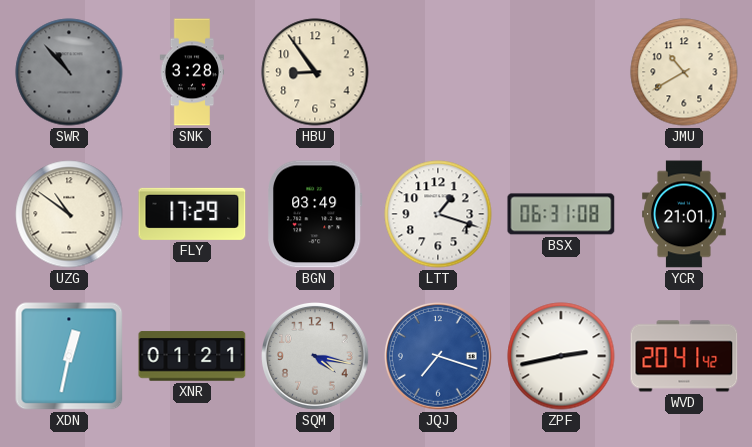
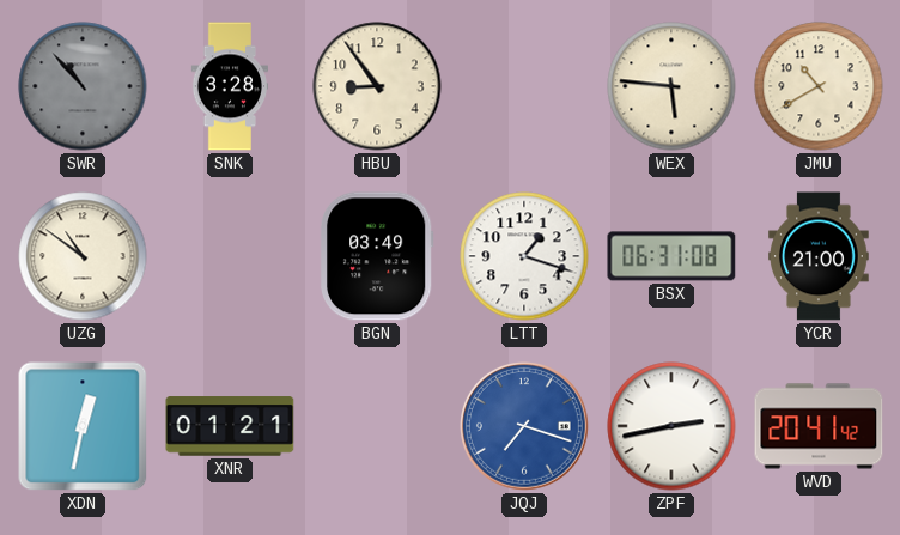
WEX: none -> 5:46
FLY: 17:29 -> none
YCR: 21:01 -> 21:00
SQM: 4:17 -> none
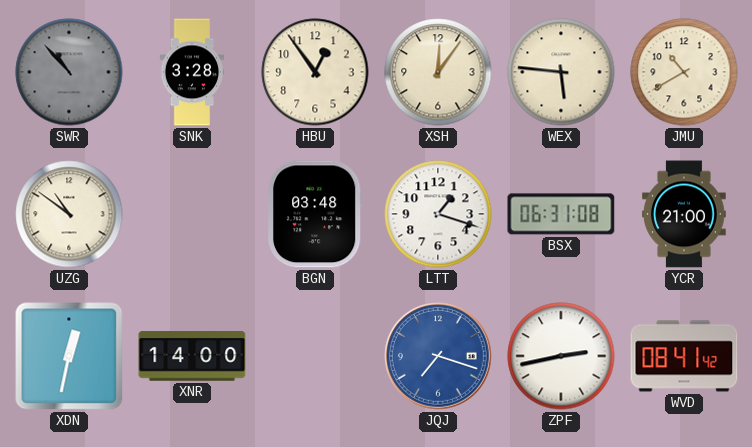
HBU: 8:54 -> 12:54
XSH: none -> 12:06
BGN: 03:49 -> 03:48
XNR: 01:21 -> 14:00
WVD: 20:41 -> 08:41
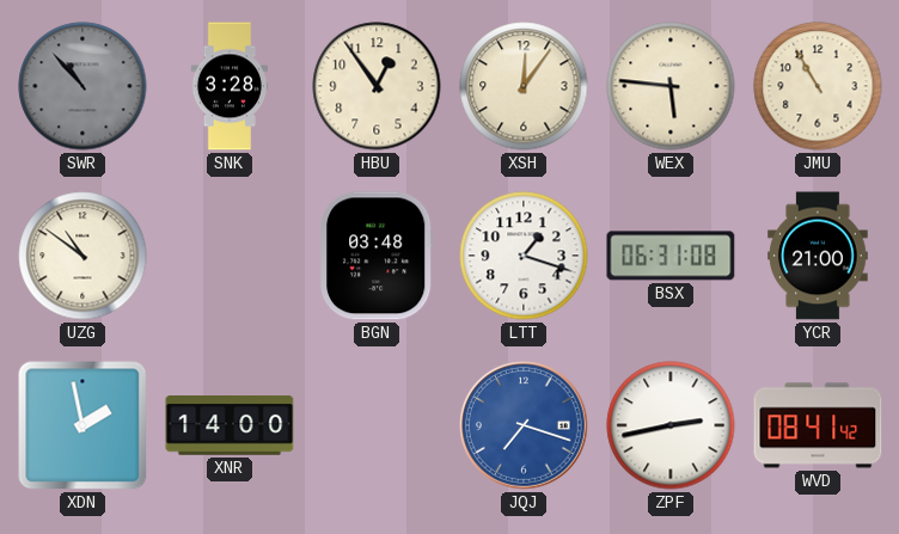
JMU: 10:40 -> 10:55
XDN: 12:32 -> 1:58
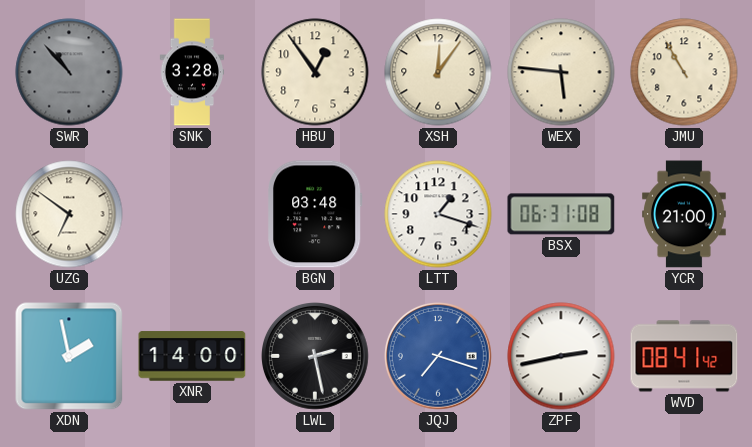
UZG: 10:51 -> 6:51
LWL: none -> 2:28
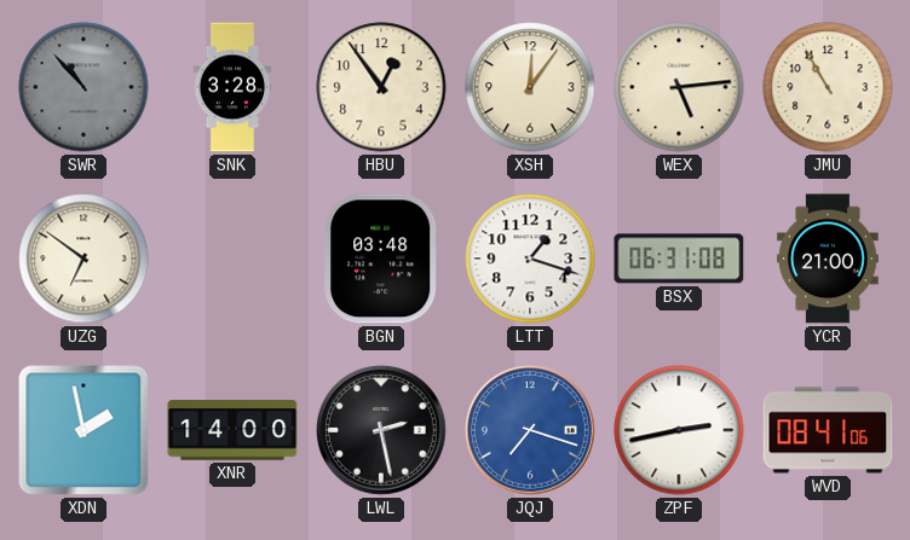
WEX: 5:46 -> 5:14
WVD: 08:41:42 -> 08:41:06
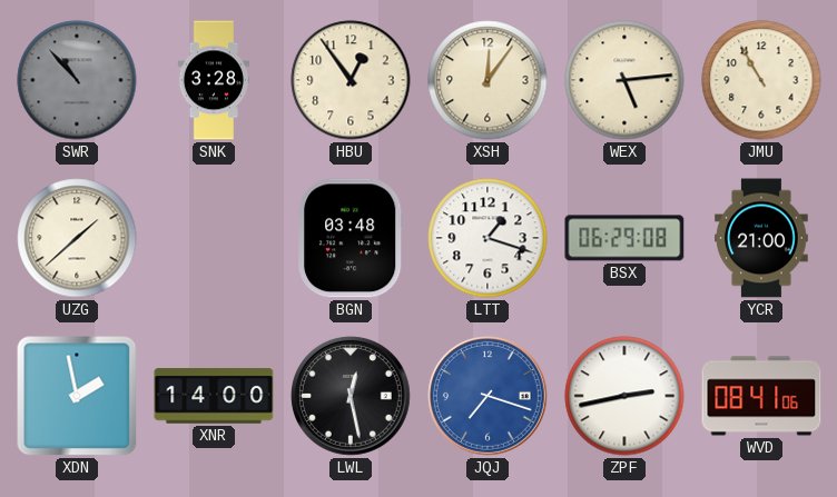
UZG: 6:51 -> 1:38
BSX: 06:31 -> 06:29
LWL: 2:28 -> 12:28
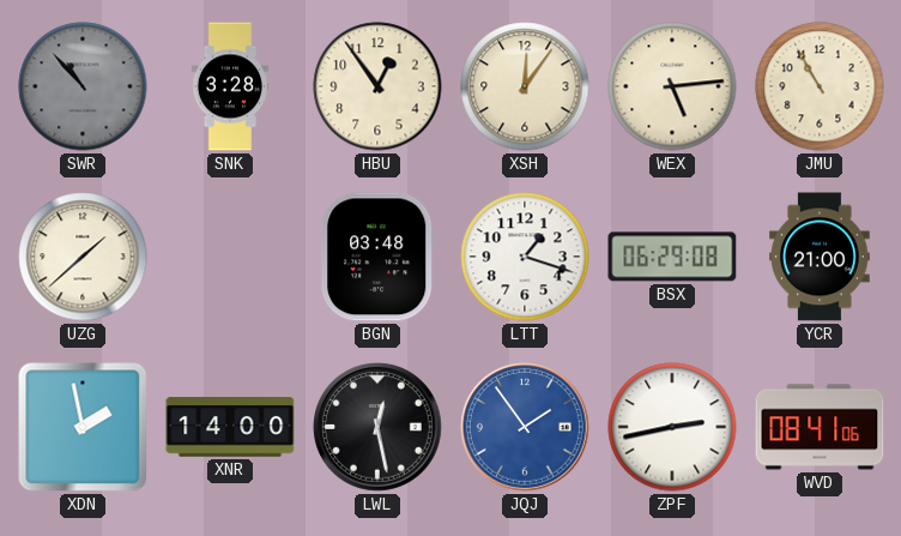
JQJ: 7:18 -> 1:54
